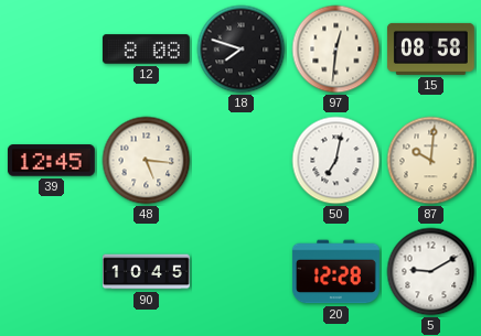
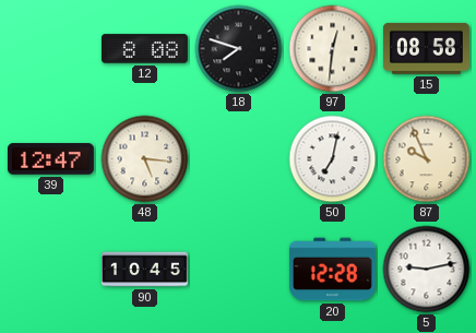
39: 12:45 -> 12:47
87: 10:01 -> 9:56
5: 9:10 -> 9:13
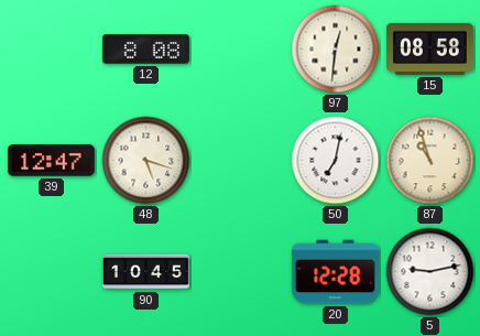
18: 7:48 -> none
48: 5:16 -> 5:18
87: 9:56 -> 10:57
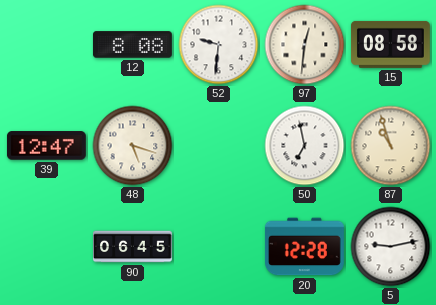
52: none -> 9:31
50: 7:02 -> 6:58
90: 10:45 -> 06:45
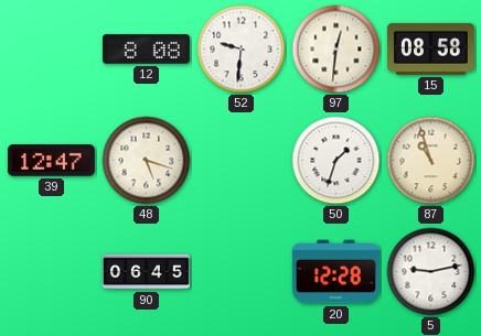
50: 6:58 -> 1:33
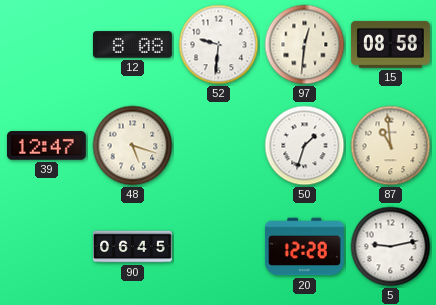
87: 10:57 -> 10:59
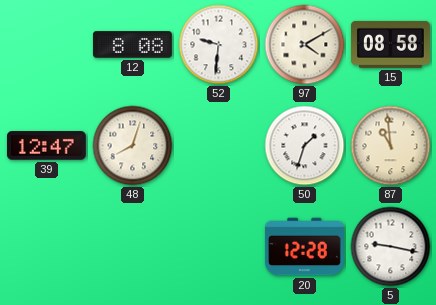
97: 12:31 -> 4:10
48: 5:18 -> 8:03
90: 06:45 -> none
5: 9:13 -> 9:17
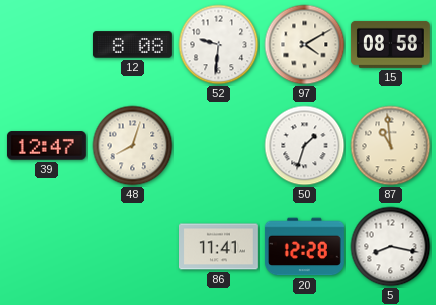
86: none -> 11:41
5: 9:17 -> 8:17
